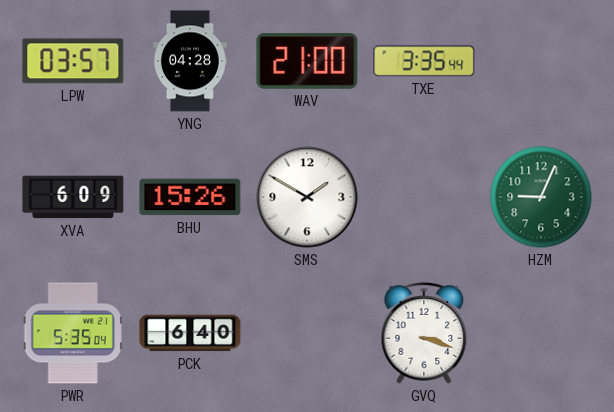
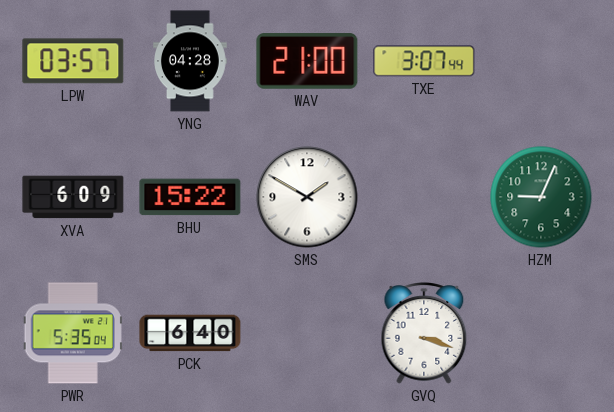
TXE: 3:35 -> 3:07
BHU: 15:26 -> 15:22
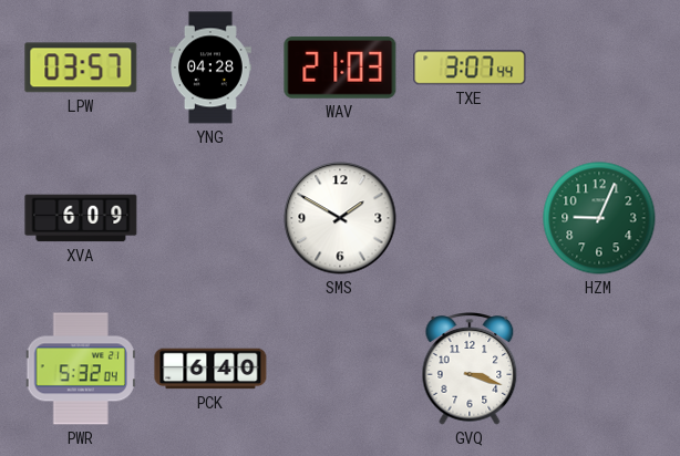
WAV: 21:00 -> 21:03
BHU: 15:22 -> none
PWR: 5:35 -> 5:32
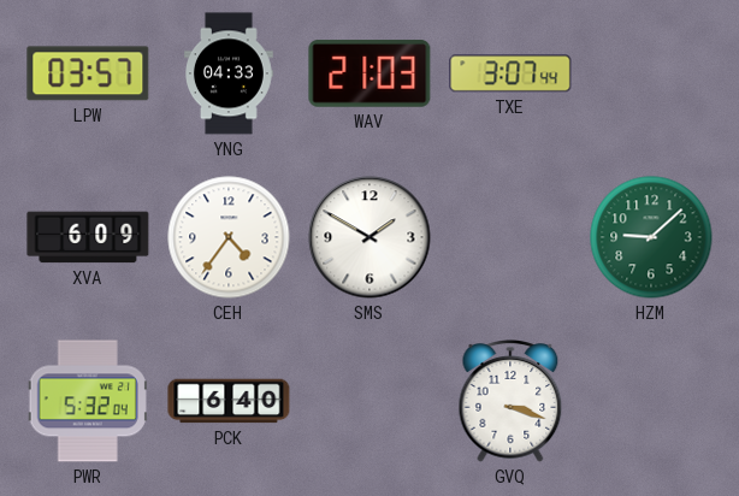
YNG: 04:28 -> 04:33
CEH: none -> 4:36
HZM: 9:04 -> 9:08
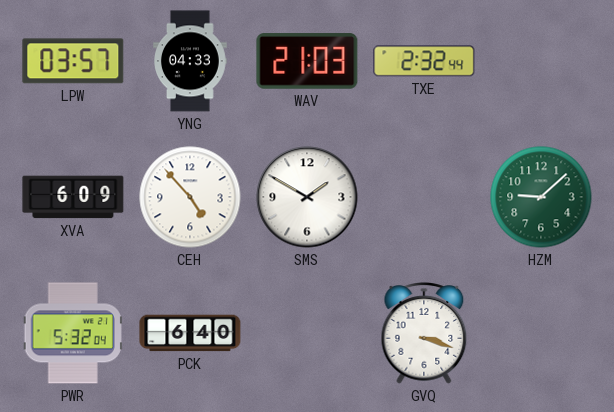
TXE: 3:07 -> 2:32
CEH: 4:36 -> 4:53
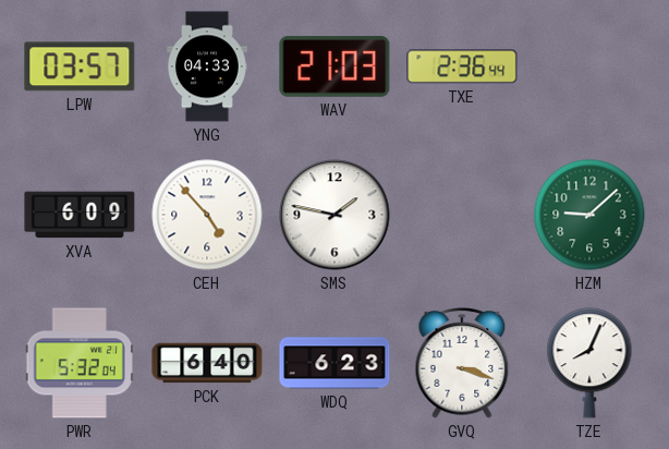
TXE: 2:32 -> 2:36
SMS: 1:50 -> 1:47
WDQ: none -> 6:23
TZE: none -> 8:04
